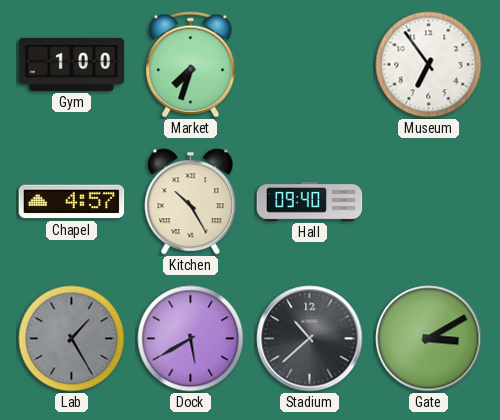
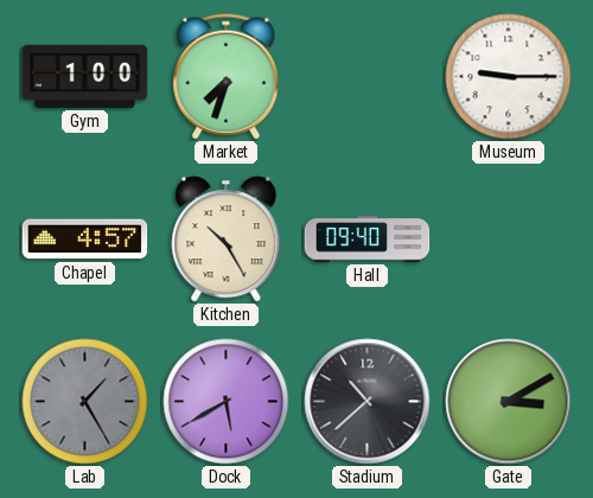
Museum: 6:54 -> 9:15
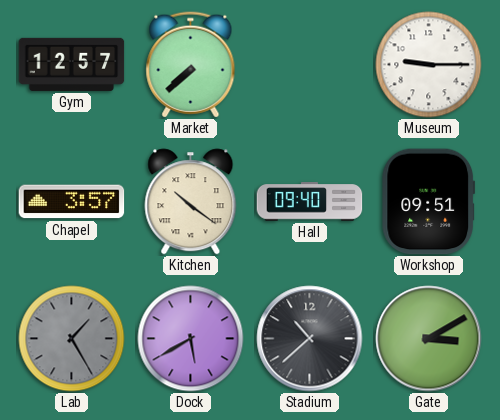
Gym: 1:00 -> 12:57
Market: 7:33 -> 7:38
Chapel: 4:57 -> 3:57
Kitchen: 10:25 -> 10:21
Workshop: none -> 09:51
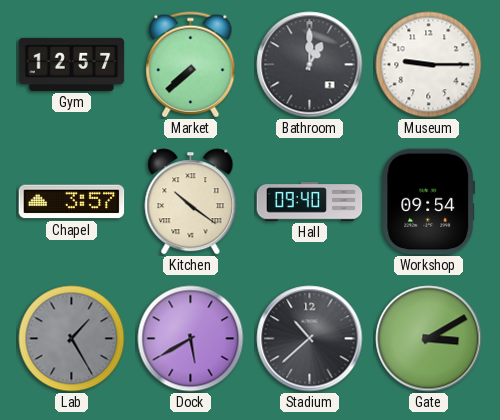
Bathroom: none -> 1:00
Workshop: 09:51 -> 09:54
